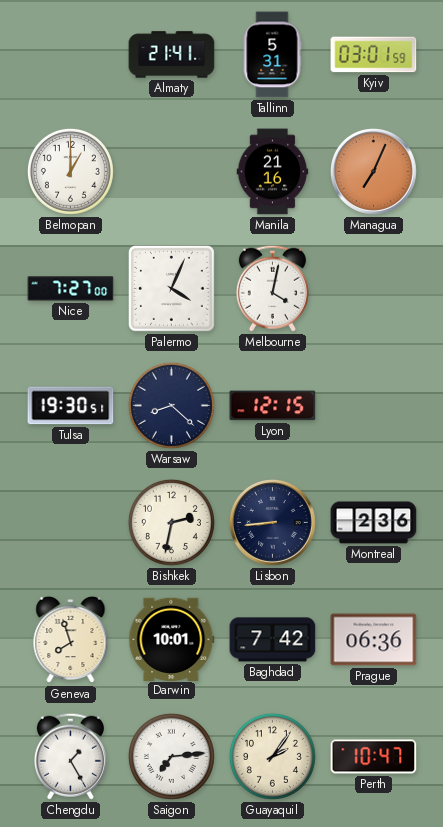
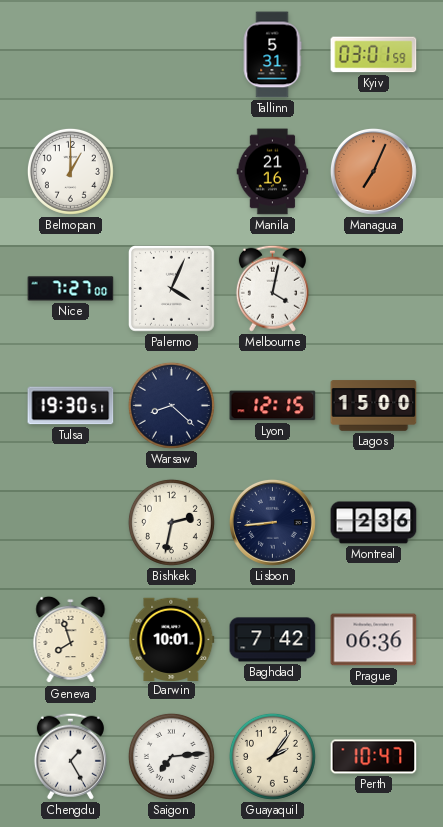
Almaty: 21:41 -> none
Lagos: none -> 15:00
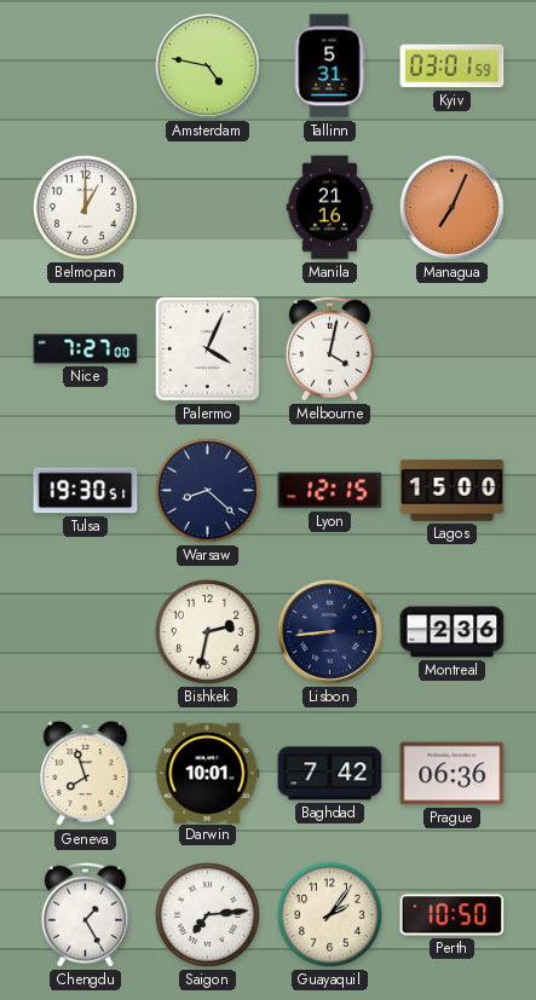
Amsterdam: none -> 4:47
Perth: 10:47 -> 10:50
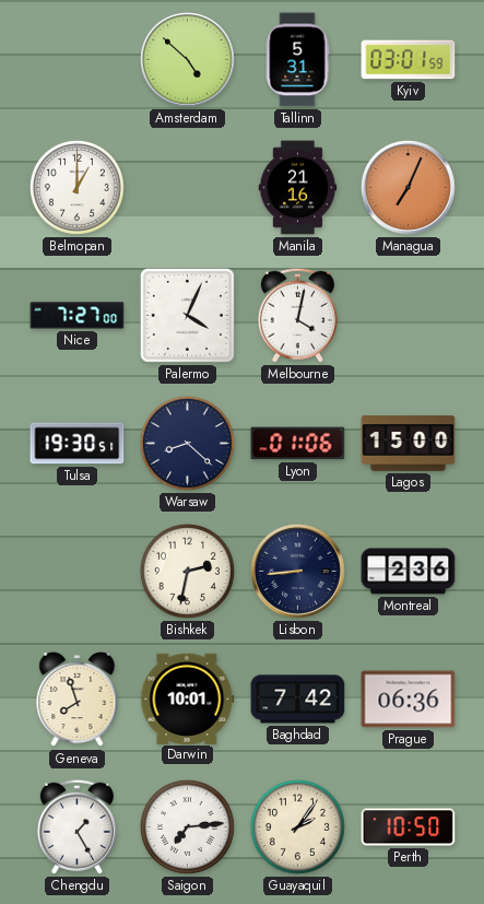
Amsterdam: 4:47 -> 4:52
Lyon: 12:15 -> 01:06
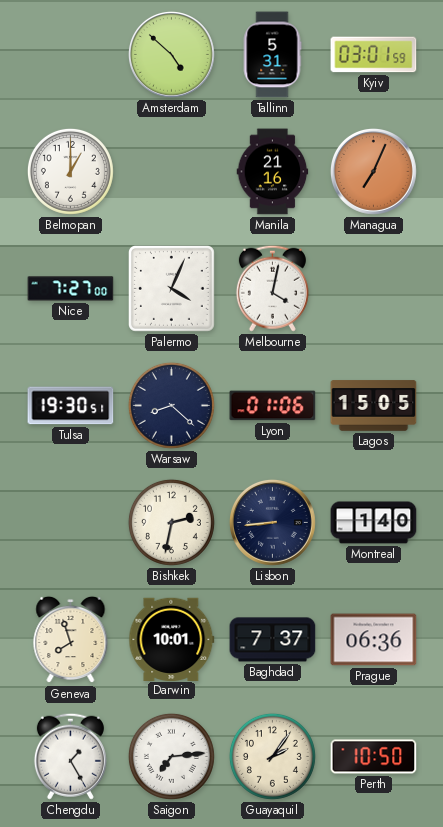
Lagos: 15:00 -> 15:05
Montreal: 2:36 -> 1:40
Baghdad: 7:42 -> 7:37
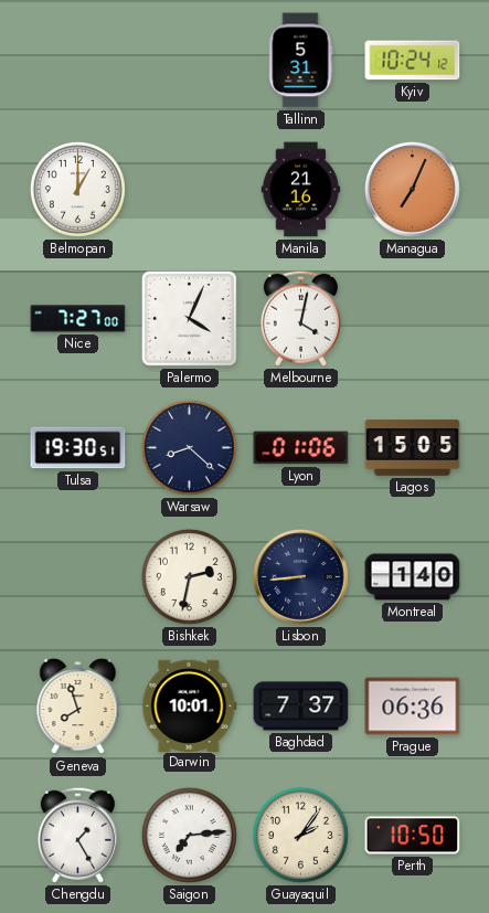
Amsterdam: 4:52 -> none
Kyiv: 03:01 -> 10:24
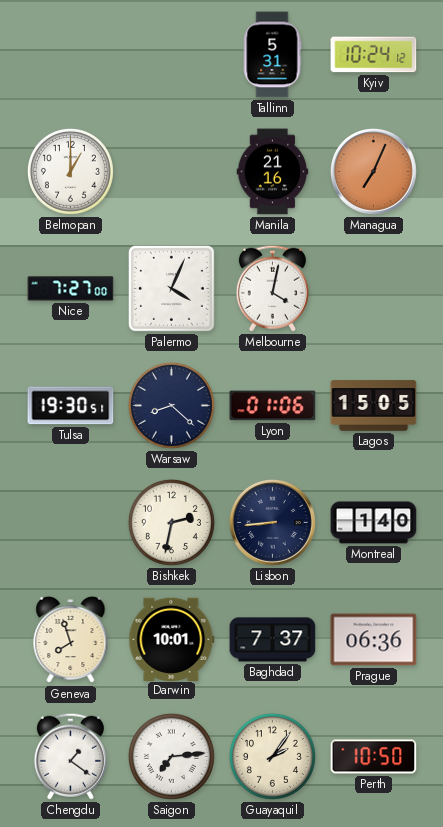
Chengdu: 1:25 -> 1:21
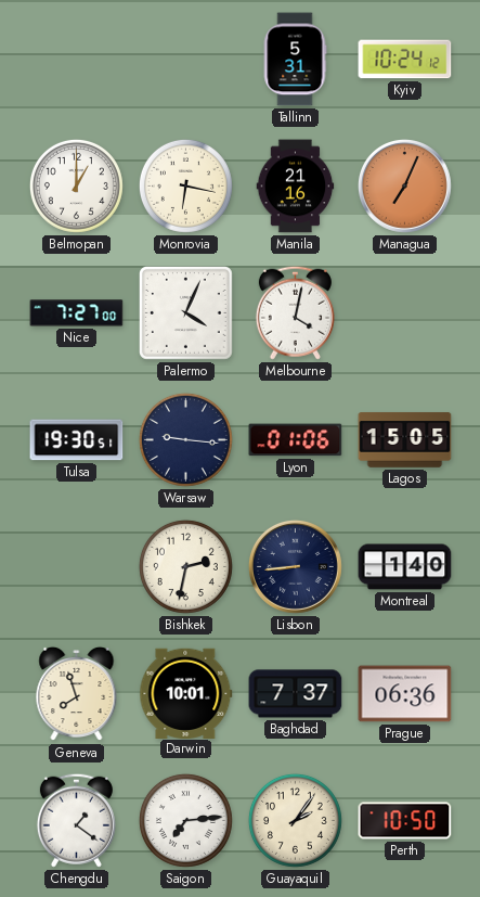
Monrovia: none -> 6:17
Warsaw: 8:22 -> 9:16
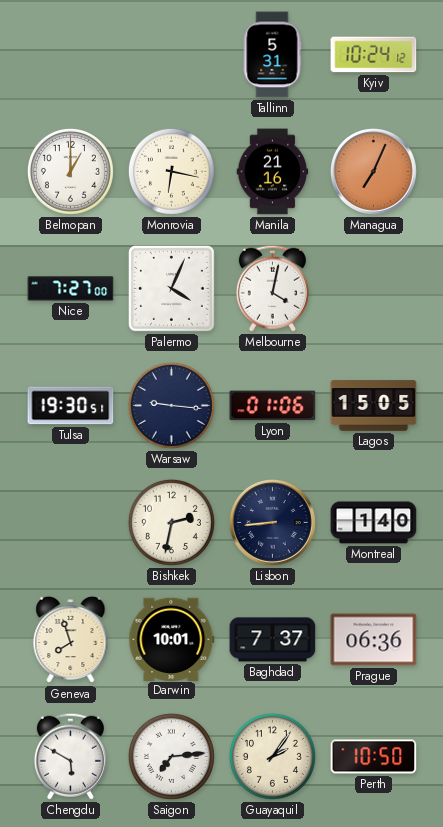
Chengdu: 1:21 -> 5:50
